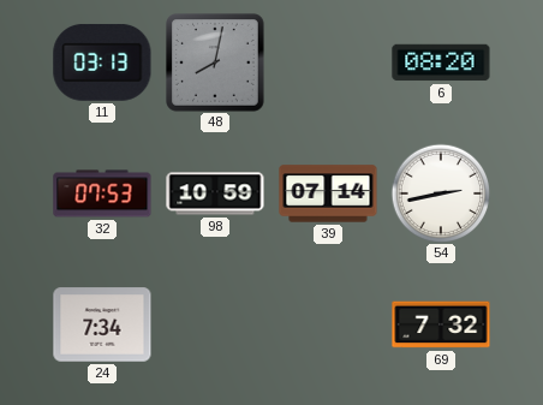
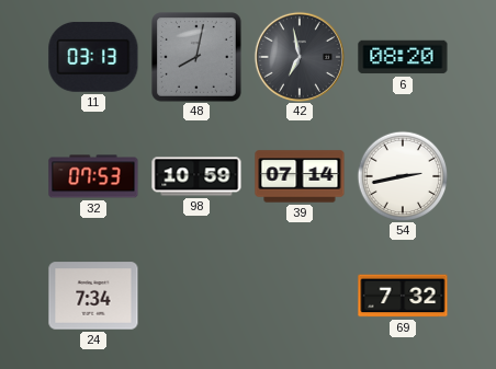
42: none -> 6:58
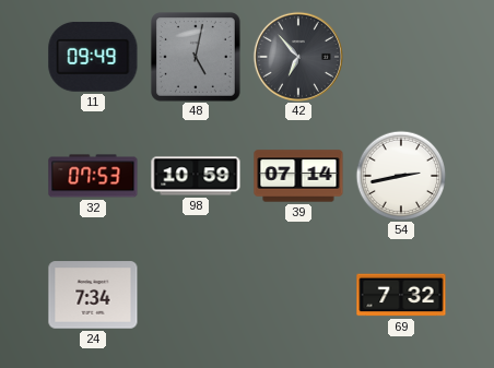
11: 03:13 -> 09:49
48: 8:02 -> 5:02
42: 6:58 -> 6:53
6: 08:20 -> none
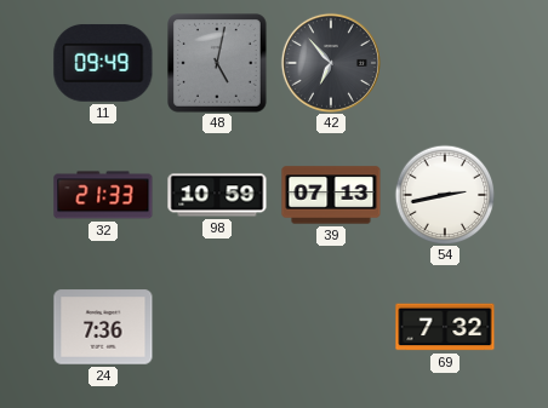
32: 07:53 -> 21:33
39: 07:14 -> 07:13
24: 7:34 -> 7:36
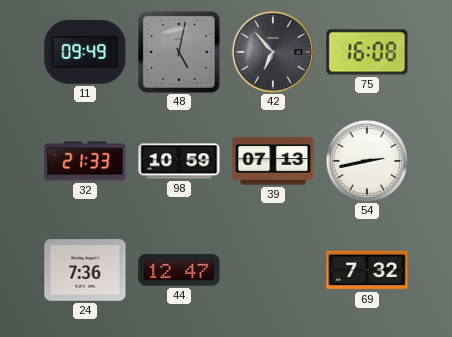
75: none -> 16:08
44: none -> 12:47
